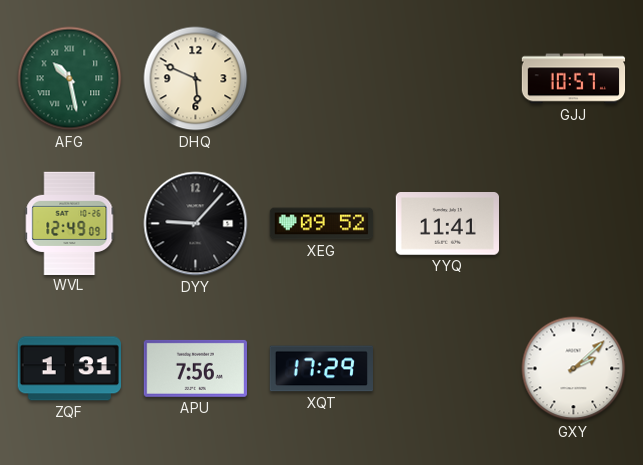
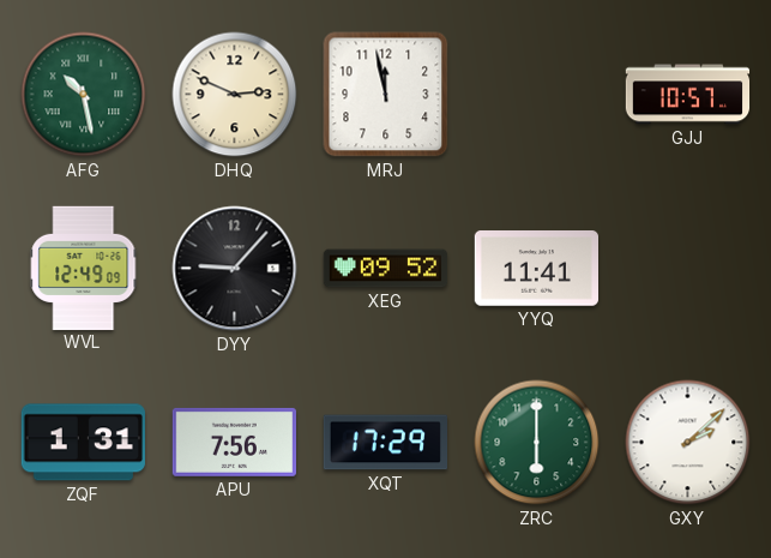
DHQ: 5:49 -> 2:49
MRJ: none -> 11:58
ZRC: none -> 6:00
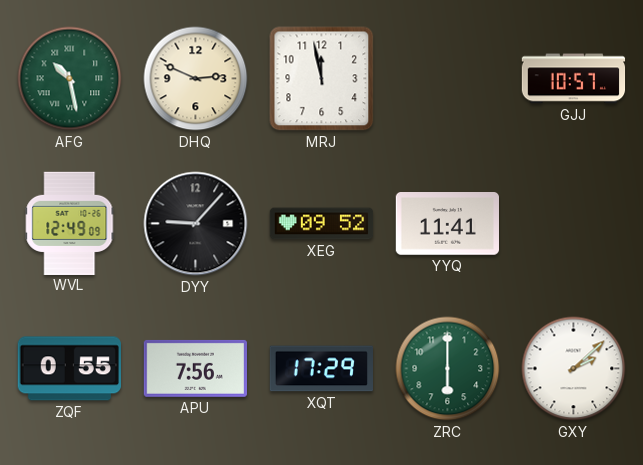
ZQF: 1:31 -> 0:55
